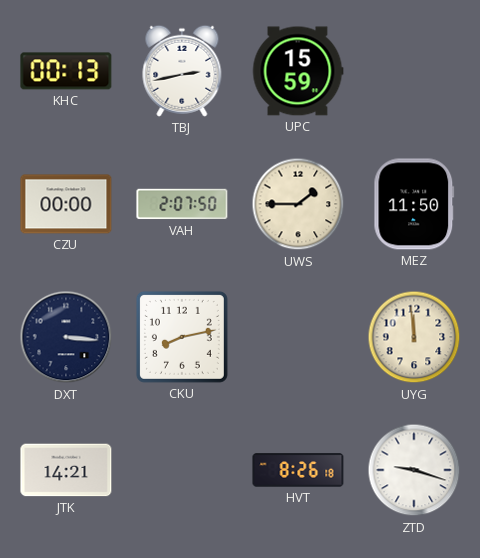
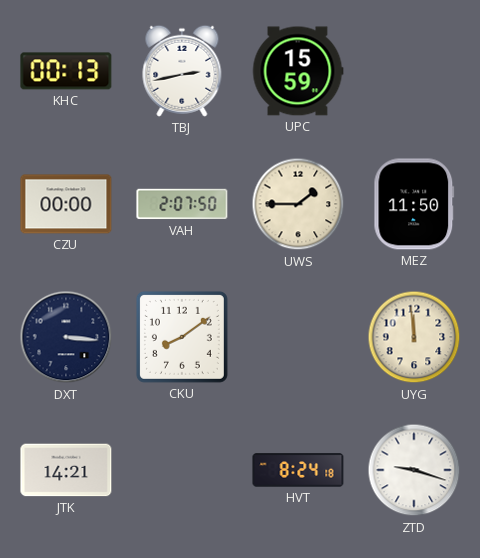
CKU: 8:13 -> 8:09
HVT: 8:26 -> 8:24
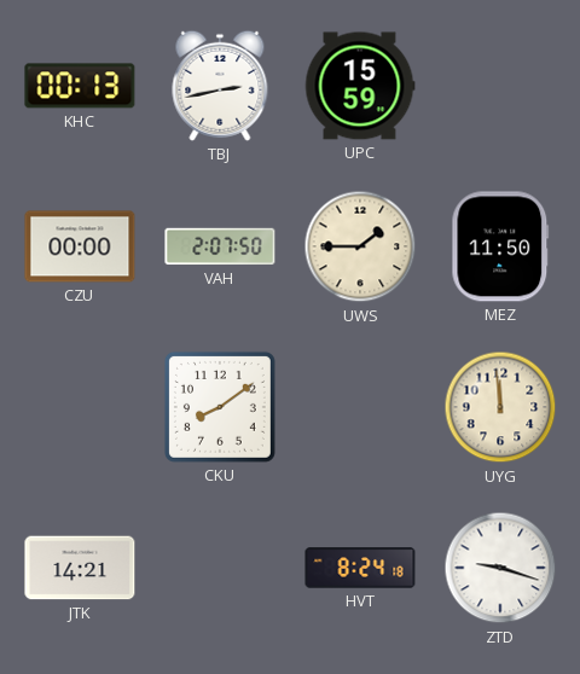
DXT: 3:16 -> none
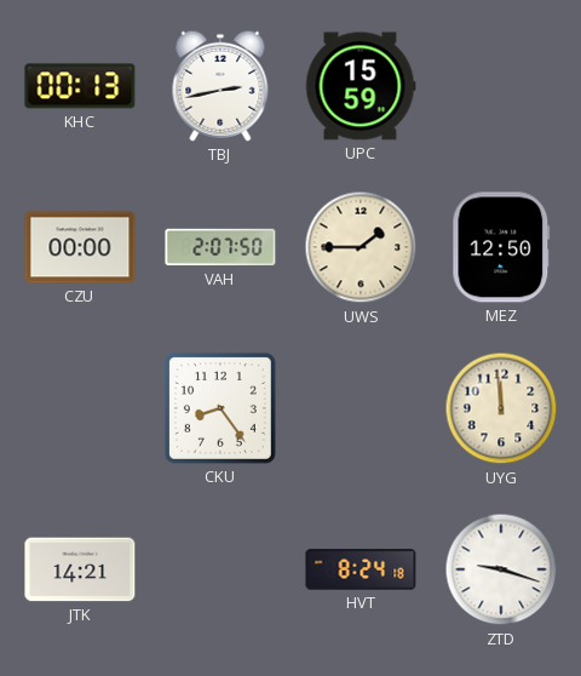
MEZ: 11:50 -> 12:50
CKU: 8:09 -> 8:24
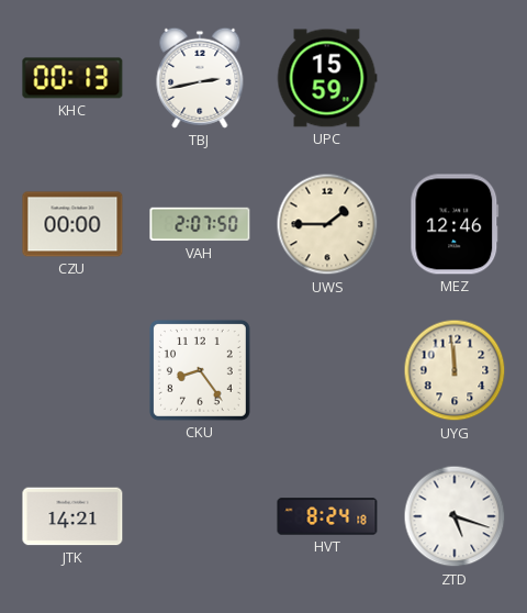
MEZ: 12:50 -> 12:46
ZTD: 9:18 -> 5:18
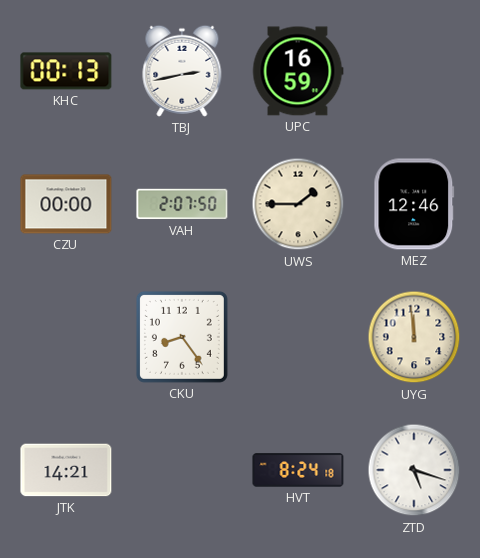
UPC: 15:59 -> 16:59
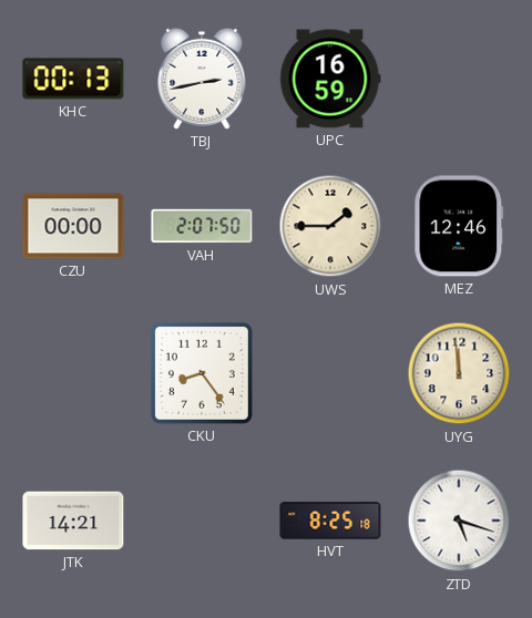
HVT: 8:24 -> 8:25
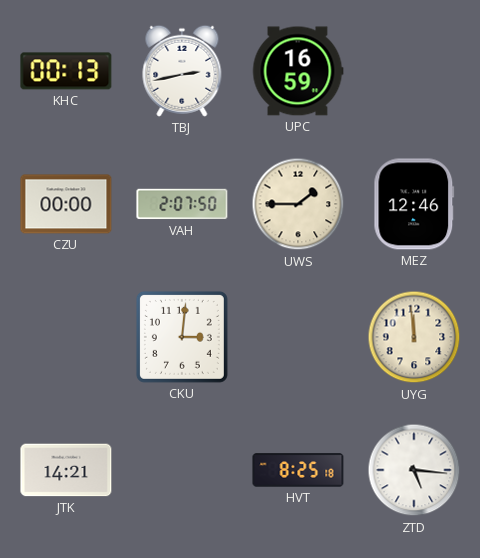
CKU: 8:24 -> 3:01
ZTD: 5:18 -> 5:16
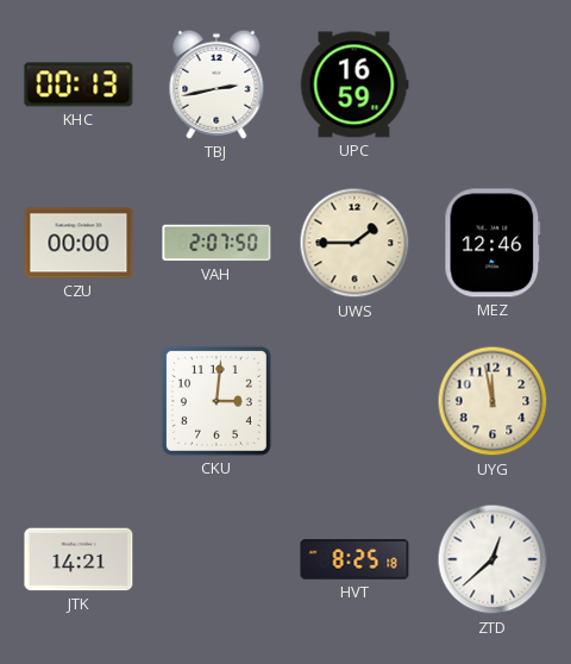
UYG: 11:59 -> 11:58
ZTD: 5:16 -> 12:38
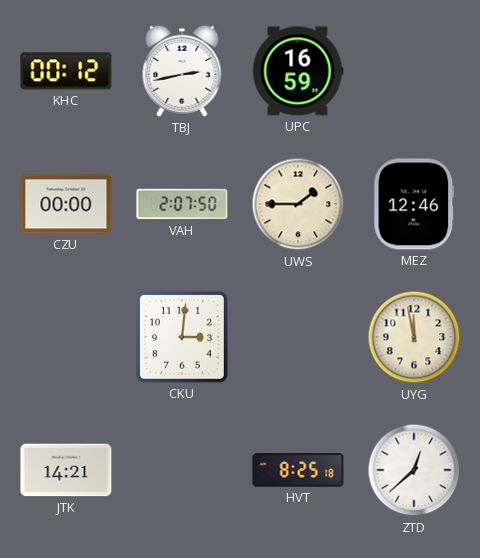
KHC: 00:13 -> 00:12
